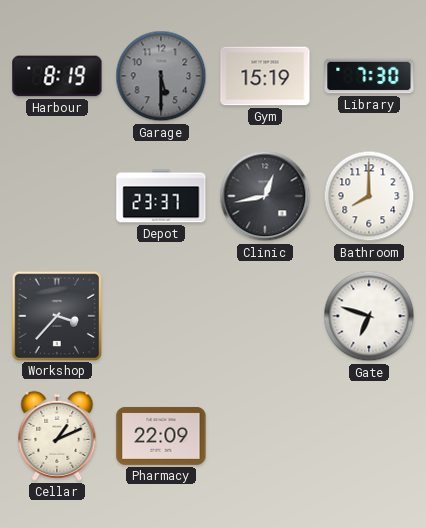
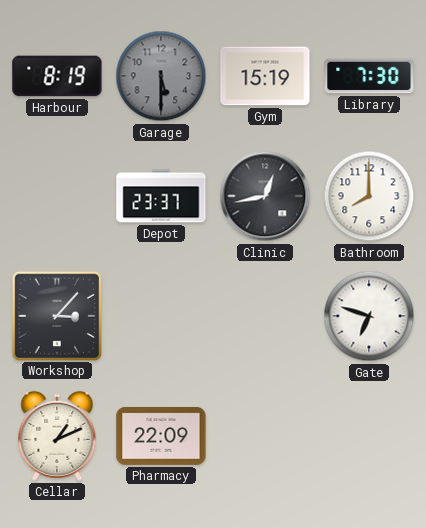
Workshop: 3:37 -> 3:07
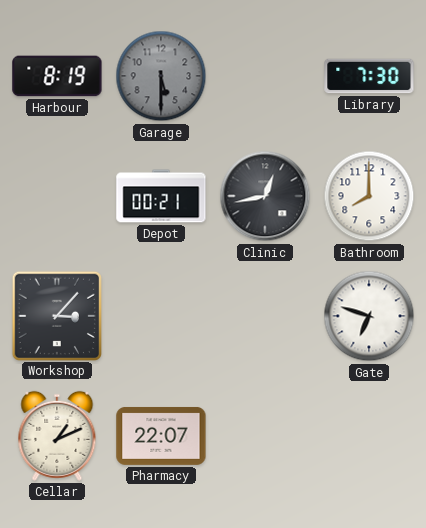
Gym: 15:19 -> none
Depot: 23:37 -> 00:21
Pharmacy: 22:09 -> 22:07
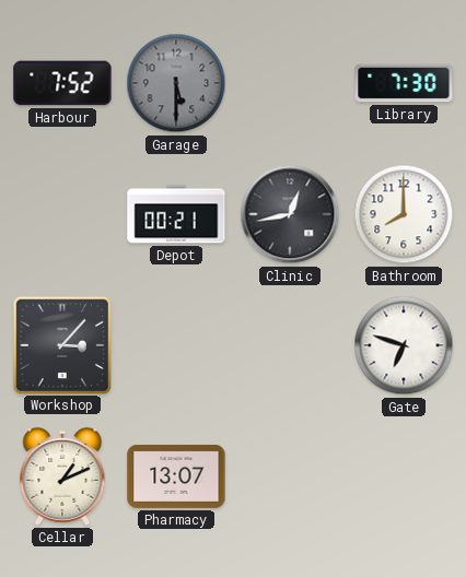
Harbour: 8:19 -> 7:52
Pharmacy: 22:07 -> 13:07
